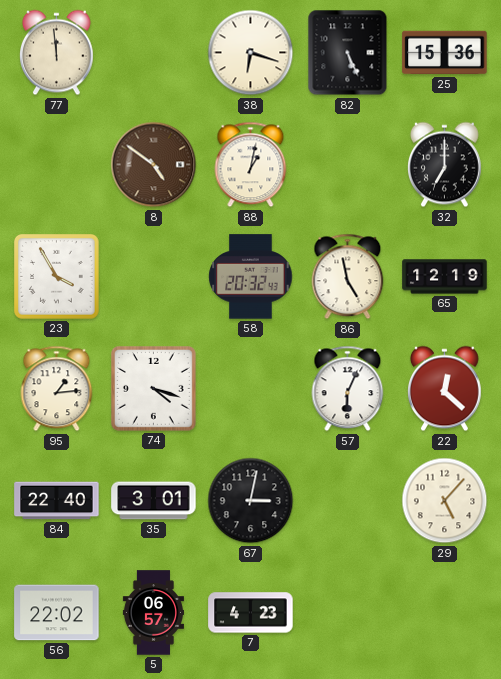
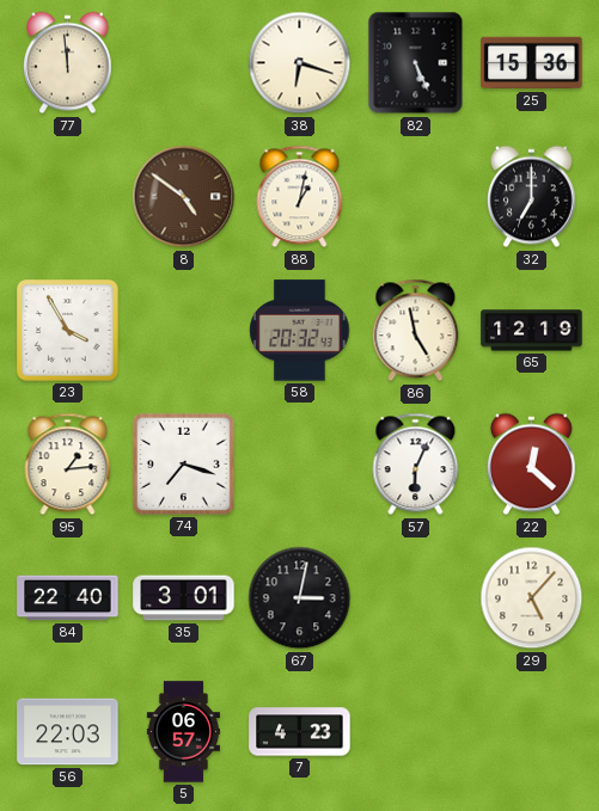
74: 4:18 -> 7:18
56: 22:02 -> 22:03
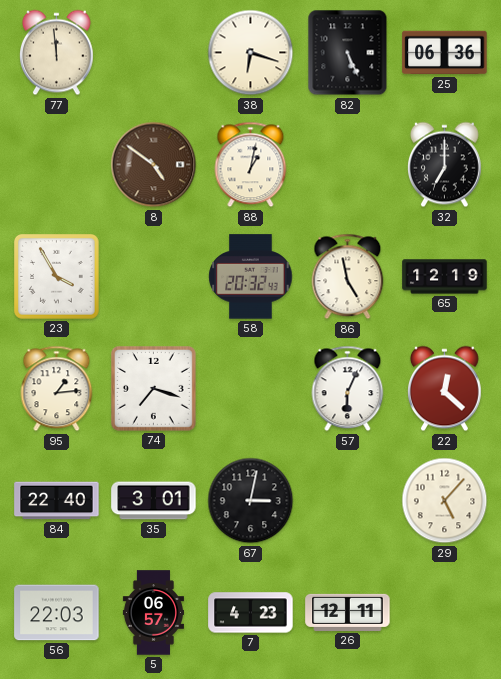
25: 15:36 -> 06:36
26: none -> 12:11
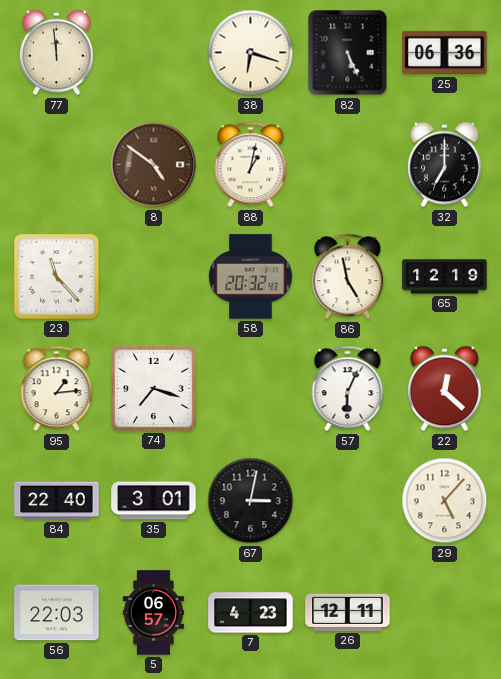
23: 3:55 -> 11:23
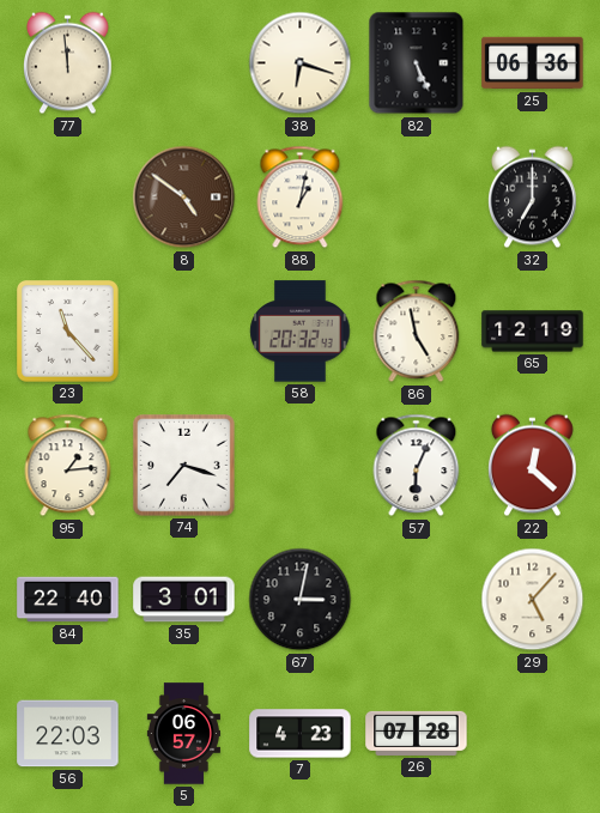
26: 12:11 -> 07:28
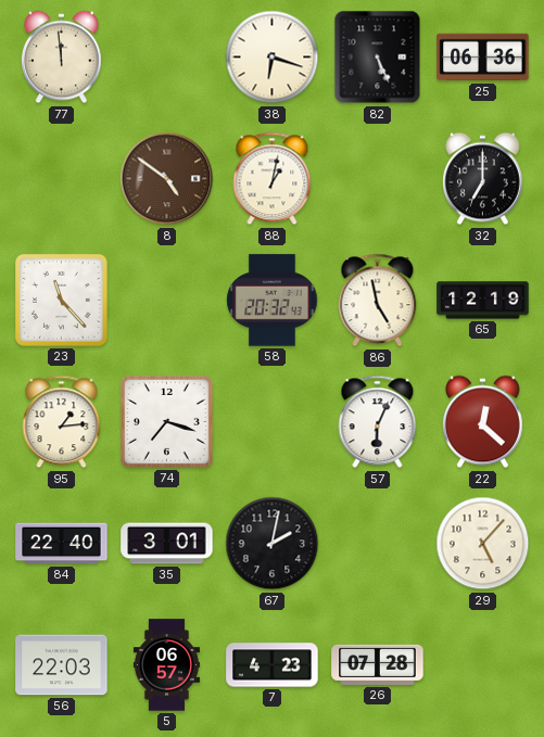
67: 3:02 -> 2:02
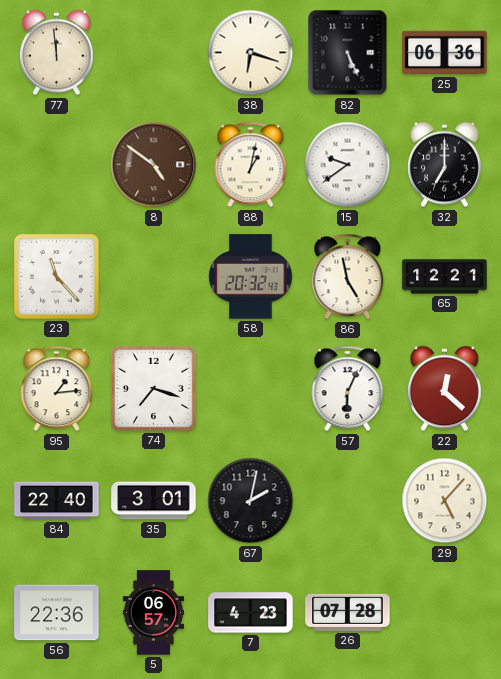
15: none -> 9:39
65: 12:19 -> 12:21
56: 22:03 -> 22:36
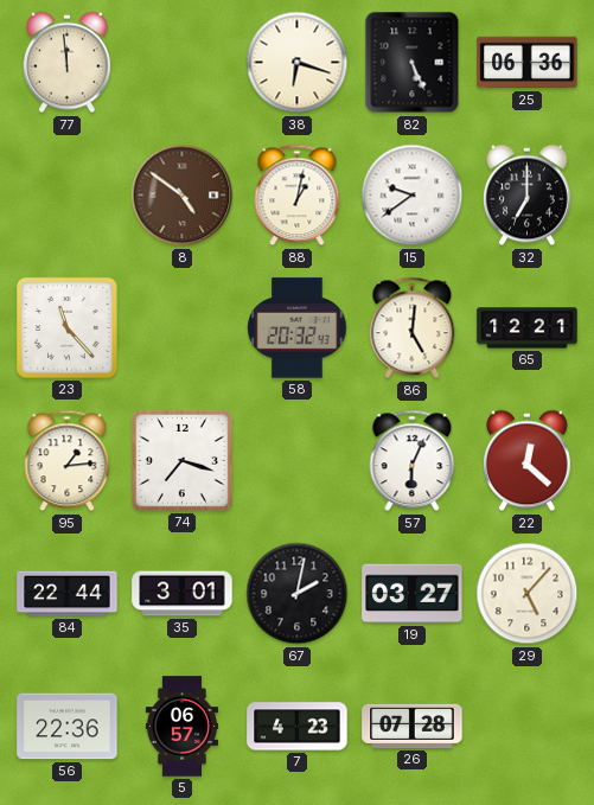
86: 4:58 -> 5:01
84: 22:40 -> 22:44
19: none -> 03:27
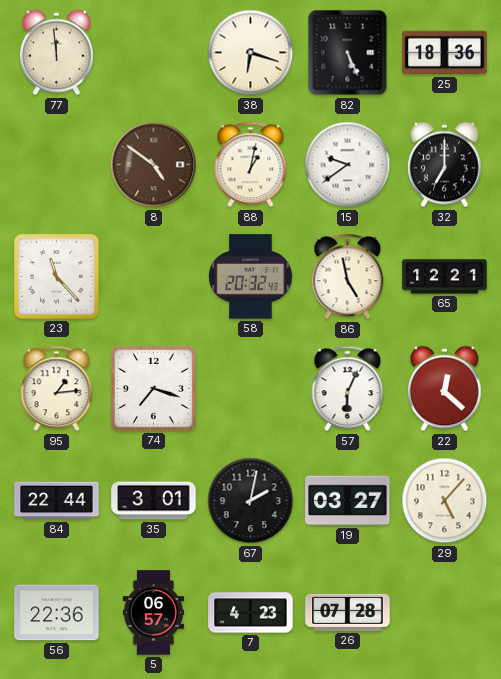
25: 06:36 -> 18:36
86: 5:01 -> 4:58
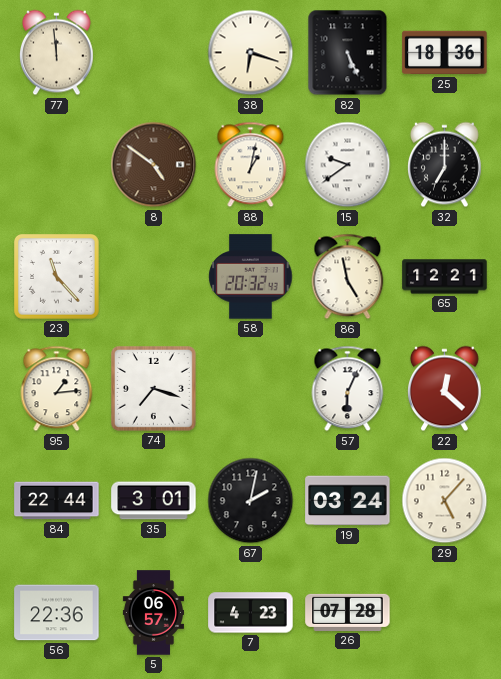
19: 03:27 -> 03:24
